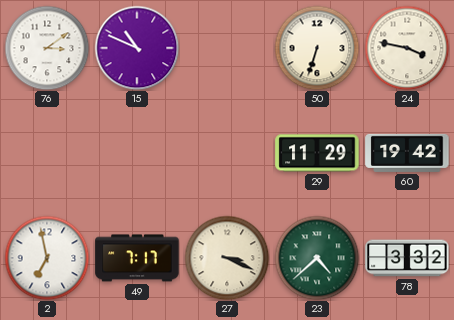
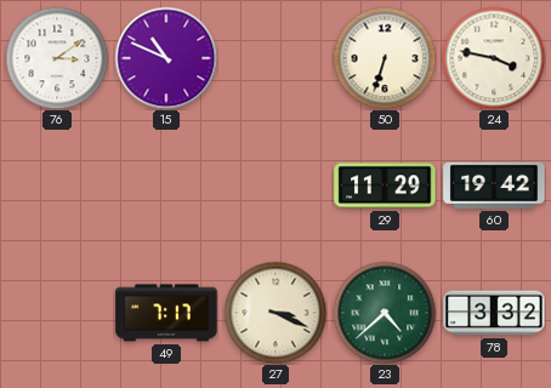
2: 6:58 -> none
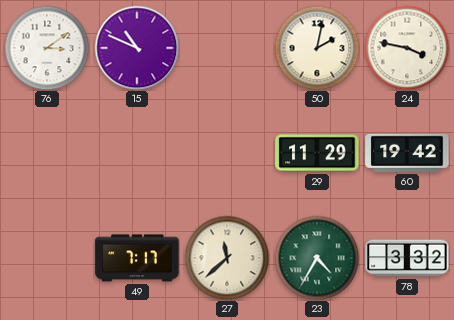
50: 6:33 -> 2:02
27: 3:19 -> 11:38
23: 4:38 -> 4:35
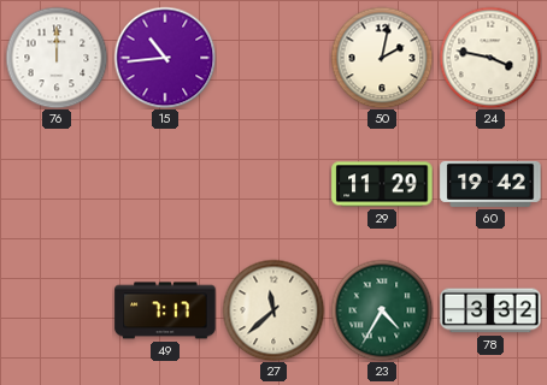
76: 3:09 -> 12:00
15: 10:49 -> 10:44
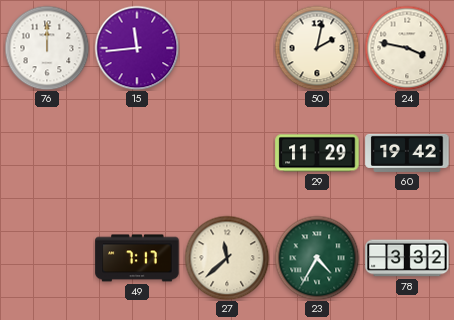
15: 10:44 -> 11:44
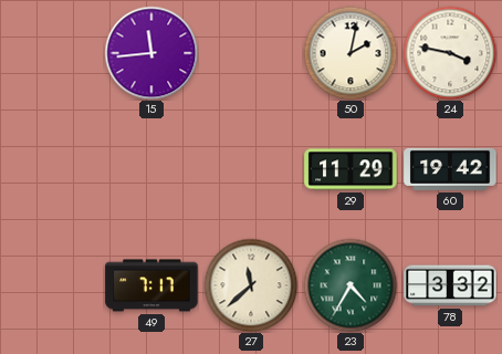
76: 12:00 -> none
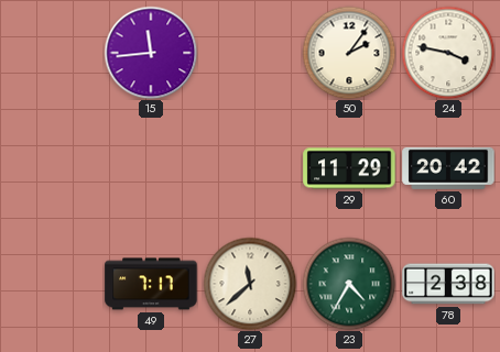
50: 2:02 -> 2:06
60: 19:42 -> 20:42
78: 3:32 -> 2:38
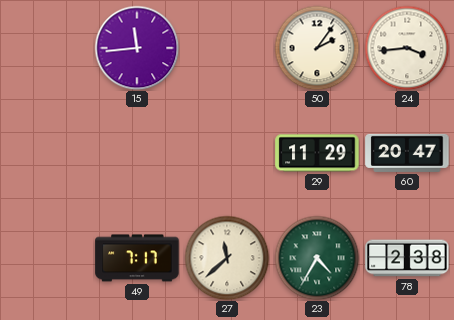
24: 3:47 -> 3:44
60: 20:42 -> 20:47
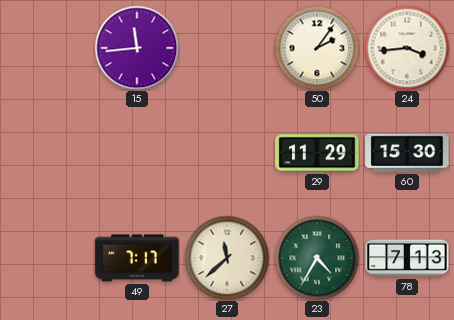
60: 20:47 -> 15:30
78: 2:38 -> 7:13
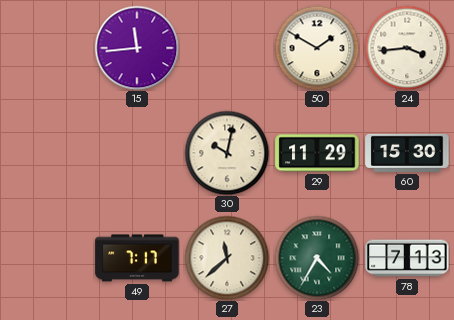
50: 2:06 -> 1:50
30: none -> 10:02
